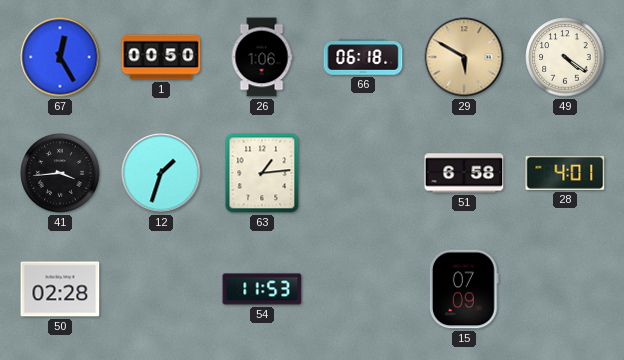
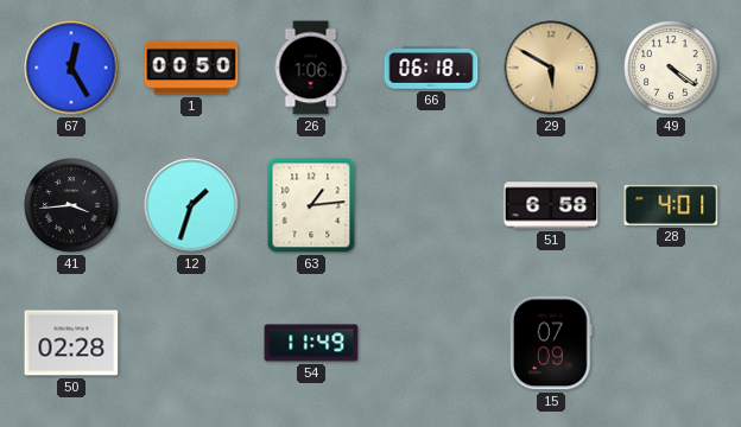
54: 11:53 -> 11:49
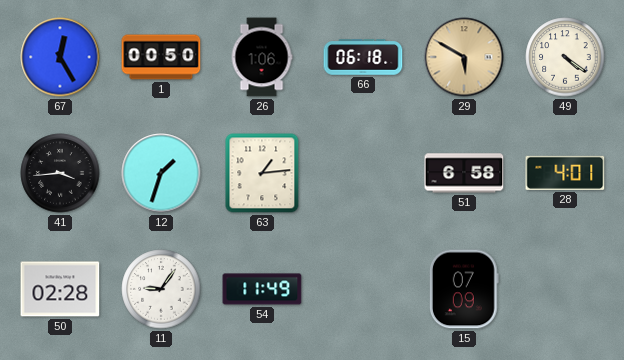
11: none -> 9:06
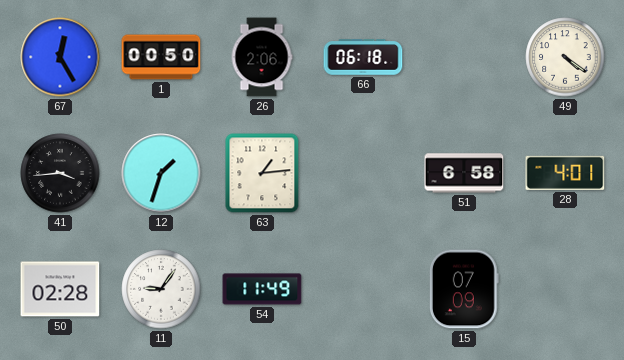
26: 1:06 -> 2:06
29: 5:50 -> none
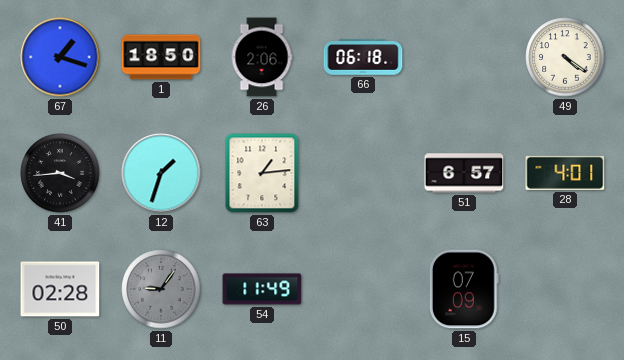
67: 12:25 -> 1:18
1: 00:50 -> 18:50
51: 6:58 -> 6:57
11 dial: white -> grey
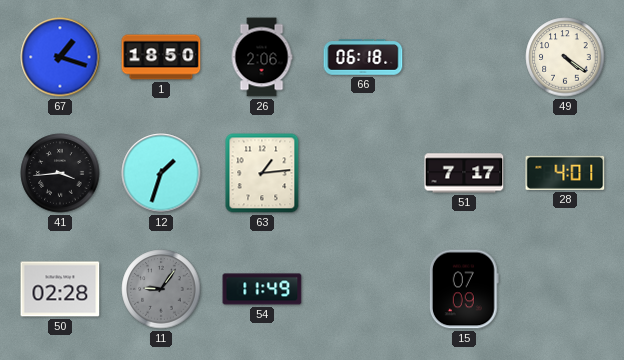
51: 6:57 -> 7:17
